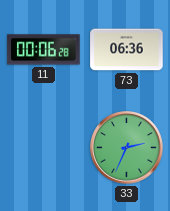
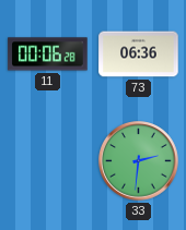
33: 2:34 -> 2:31
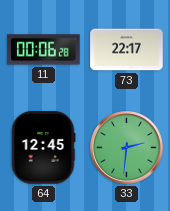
73: 06:36 -> 22:17
64: none -> 12:45
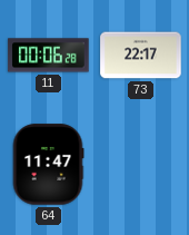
64: 12:45 -> 11:47
33: 2:31 -> none
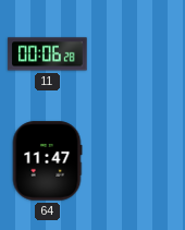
73: 22:17 -> none
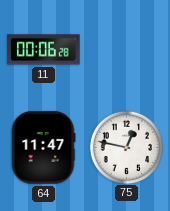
75: none -> 12:47
